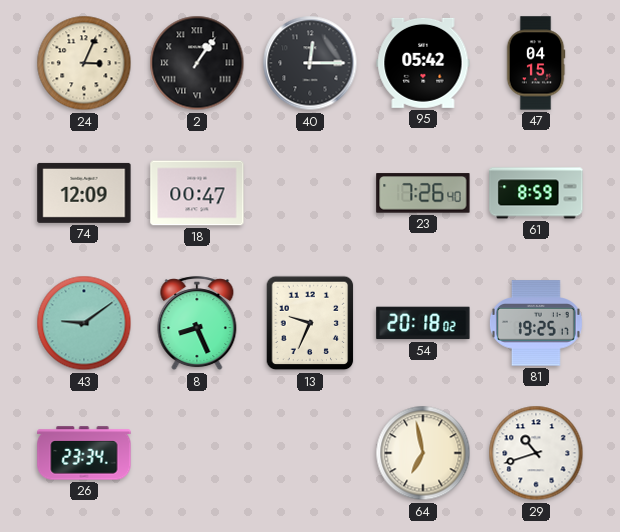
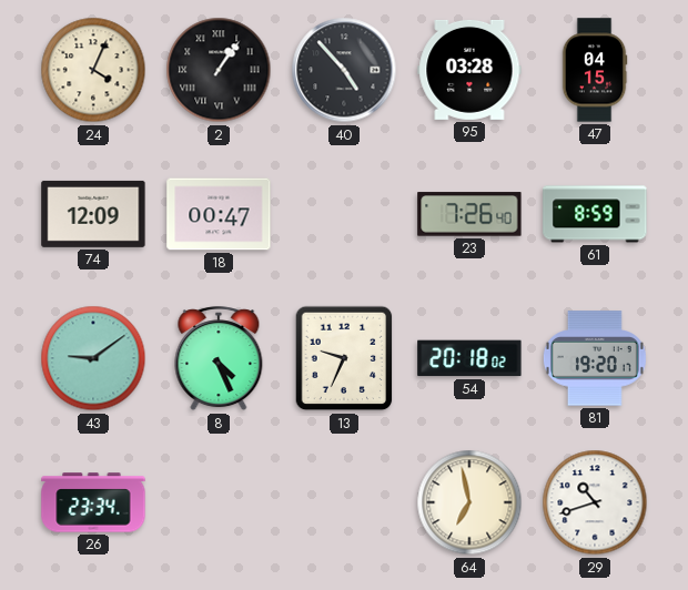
24: 3:04 -> 4:04
40: 12:15 -> 4:53
95: 05:42 -> 03:28
8: 8:26 -> 4:26
81: 19:25 -> 19:20
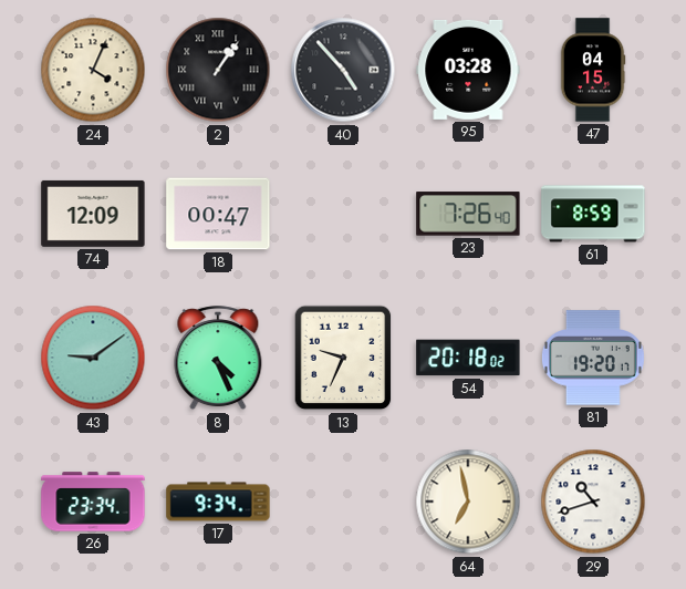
17: none -> 9:34
